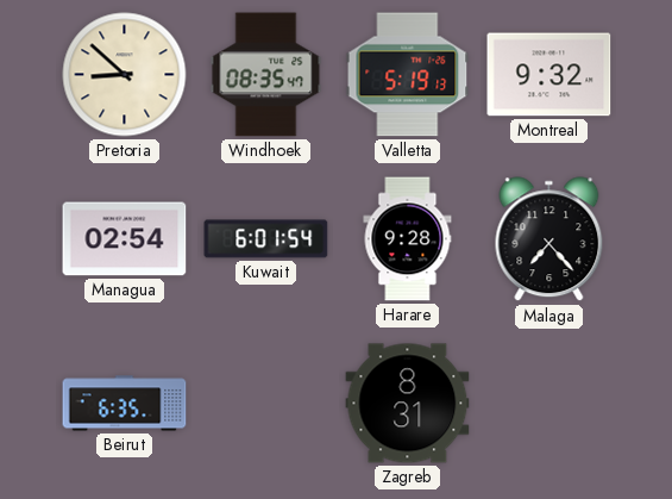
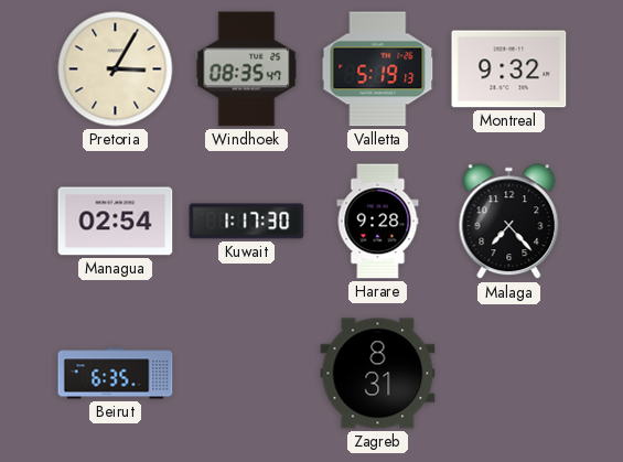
Pretoria: 8:52 -> 3:05
Kuwait: 6:01 -> 1:17
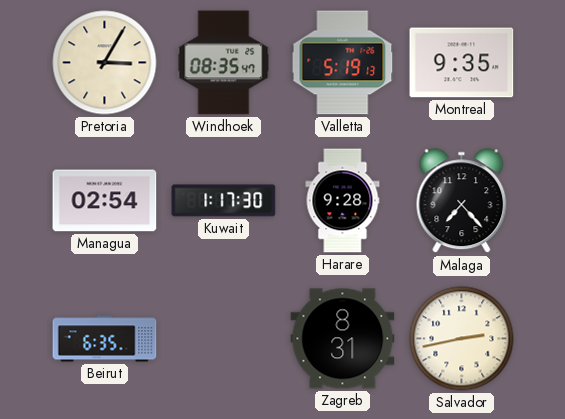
Montreal: 9:32 -> 9:35
Salvador: none -> 2:43
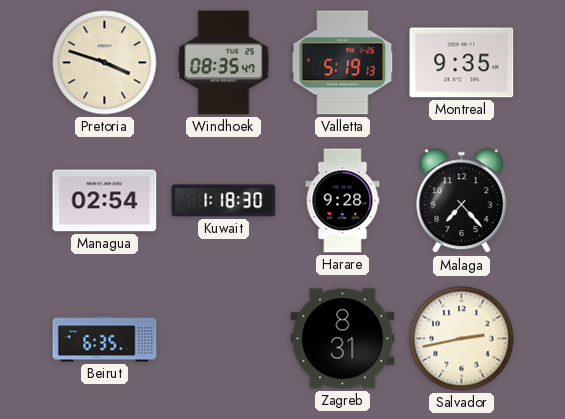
Pretoria: 3:05 -> 3:48
Kuwait: 1:17 -> 1:18
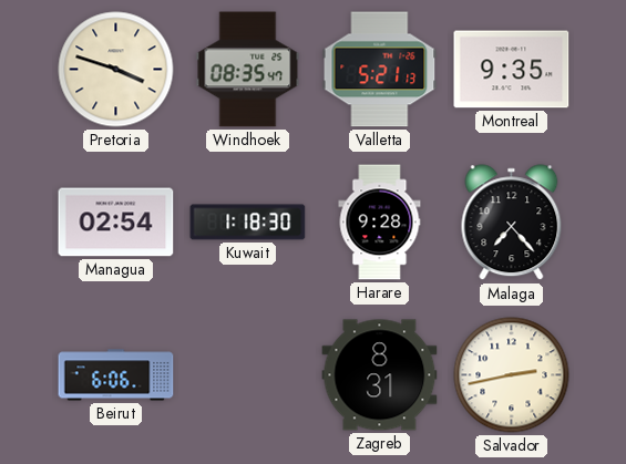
Valletta: 5:19 -> 5:21
Beirut: 6:35 -> 6:06
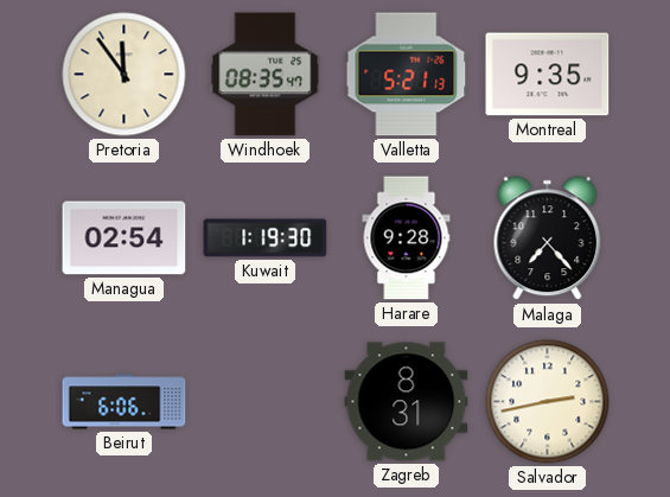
Pretoria: 3:48 -> 11:54
Kuwait: 1:18 -> 1:19
